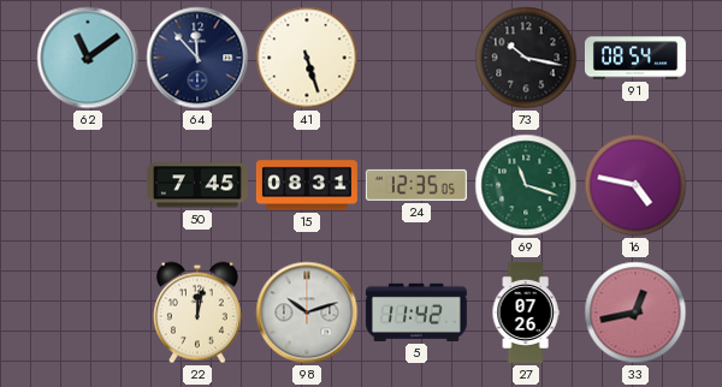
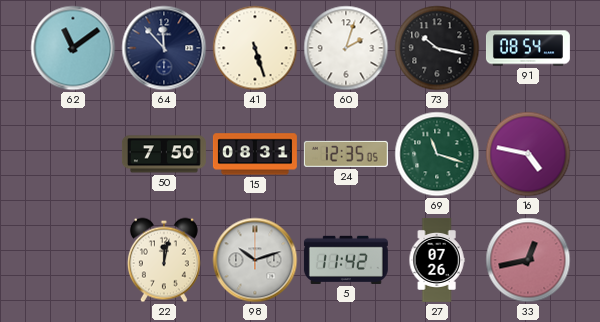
60: none -> 2:03
50: 7:45 -> 7:50
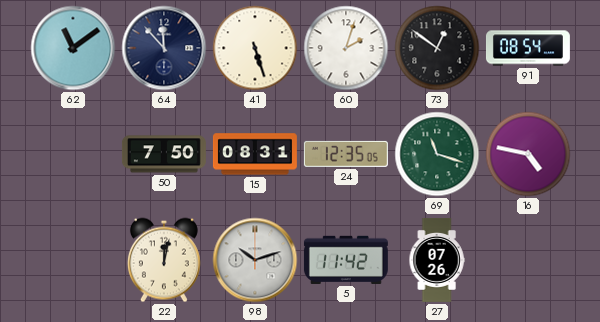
73: 10:17 -> 12:51
33: 12:43 -> none
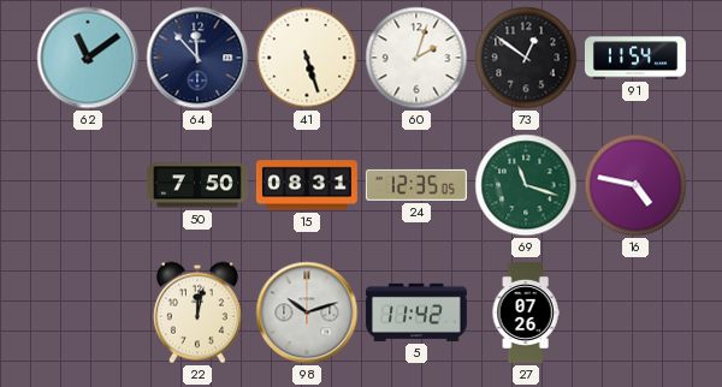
91: 08:54 -> 11:54
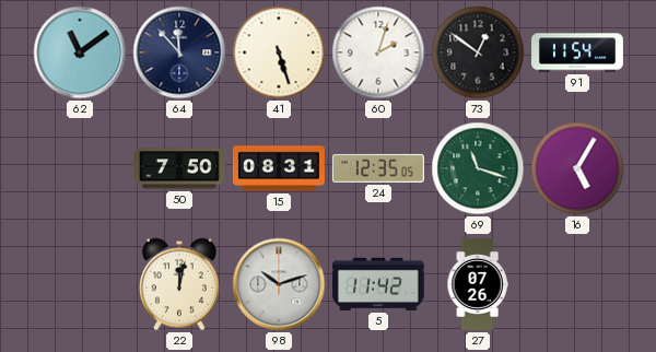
16: 4:47 -> 5:05
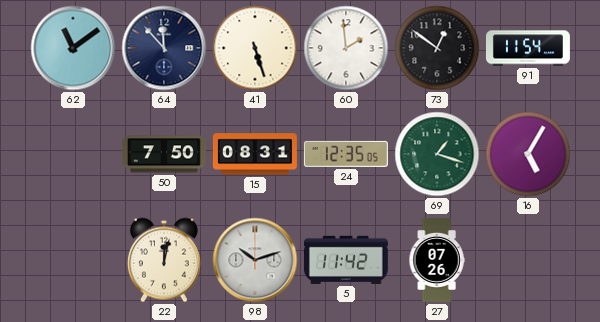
60: 2:03 -> 1:59
69: 11:18 -> 1:18
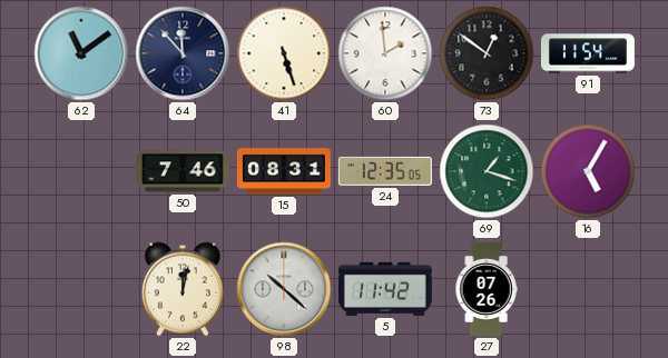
50: 7:50 -> 7:46
98: 10:12 -> 10:22
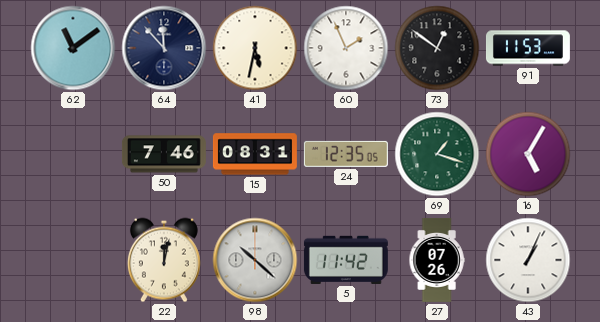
41: 5:27 -> 5:32
60: 1:59 -> 1:56
91: 11:54 -> 11:53
43: none -> 1:04
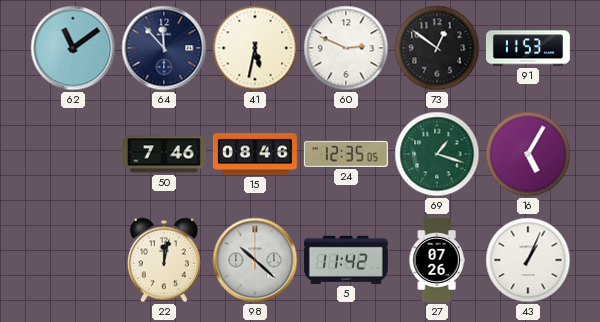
60: 1:56 -> 2:49
15: 08:31 -> 08:46
